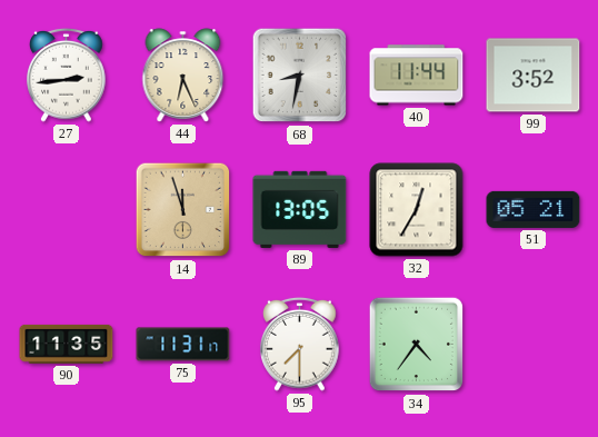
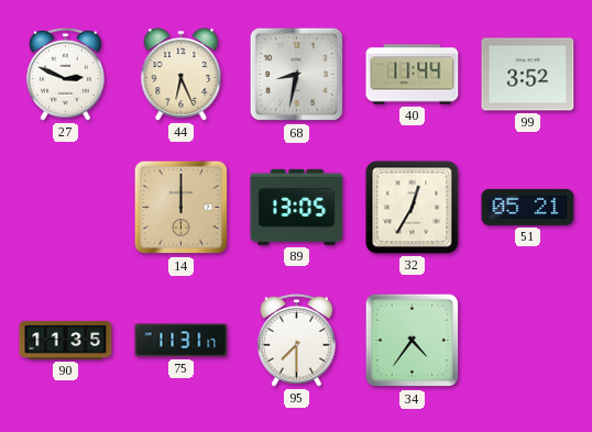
27: 2:44 -> 2:49
14: 11:57 -> 12:00
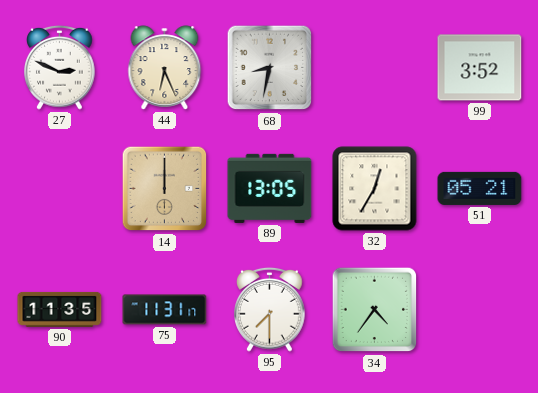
40: 11:44 -> none
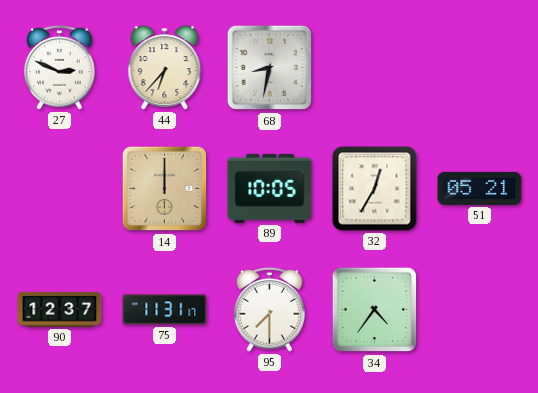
44: 6:26 -> 6:37
99: 3:52 -> none
89: 13:05 -> 10:05
90: 11:35 -> 12:37
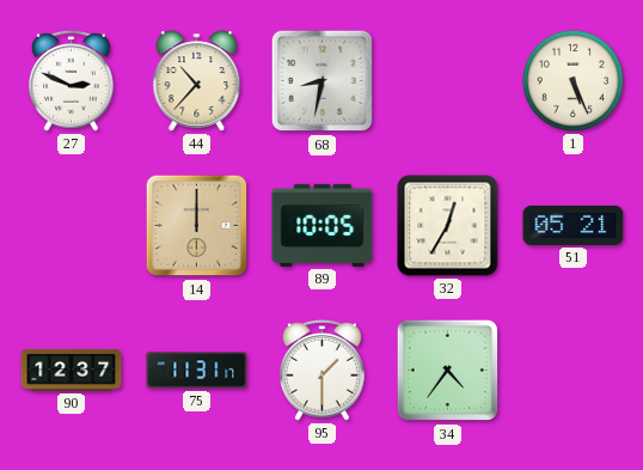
44: 6:37 -> 10:37
1: none -> 5:26
95: 7:30 -> 1:30
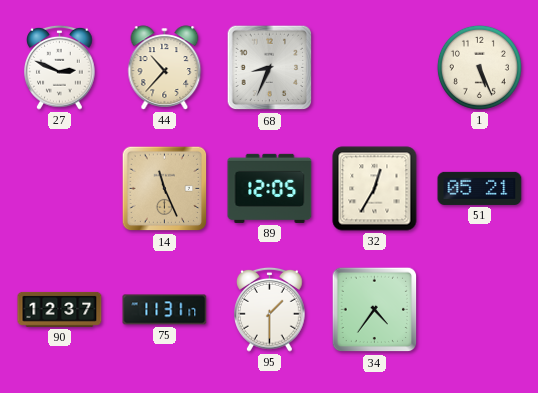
68: 8:32 -> 8:34
14: 12:00 -> 11:26
89: 10:05 -> 12:05
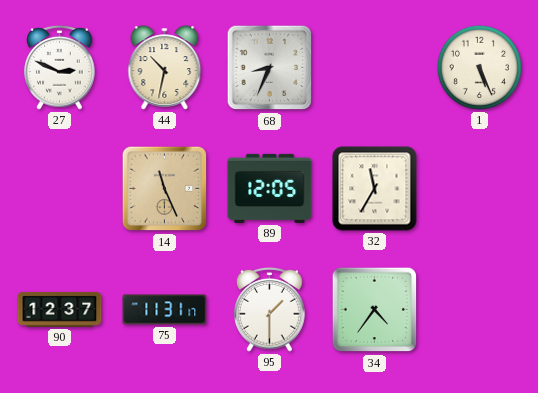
44: 10:37 -> 10:32
32: 12:35 -> 11:35
51: 05:21 -> none
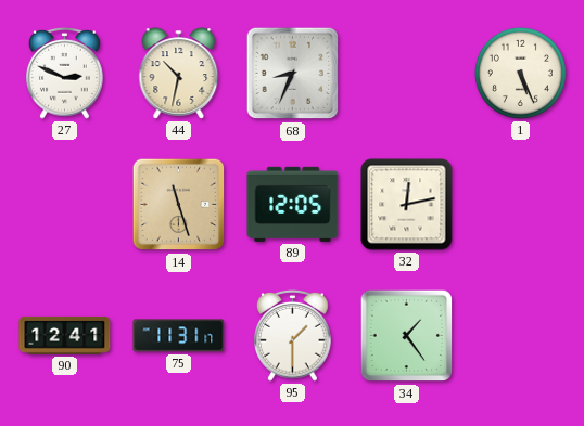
14: 11:26 -> 11:27
32: 11:35 -> 12:13
90: 12:37 -> 12:41
34: 4:36 -> 1:24
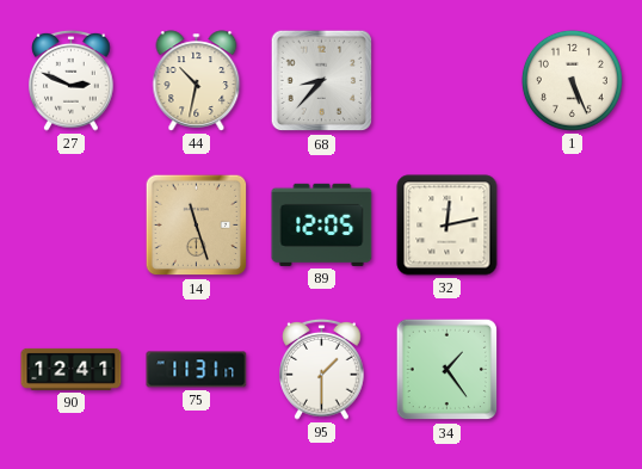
68: 8:34 -> 8:37
